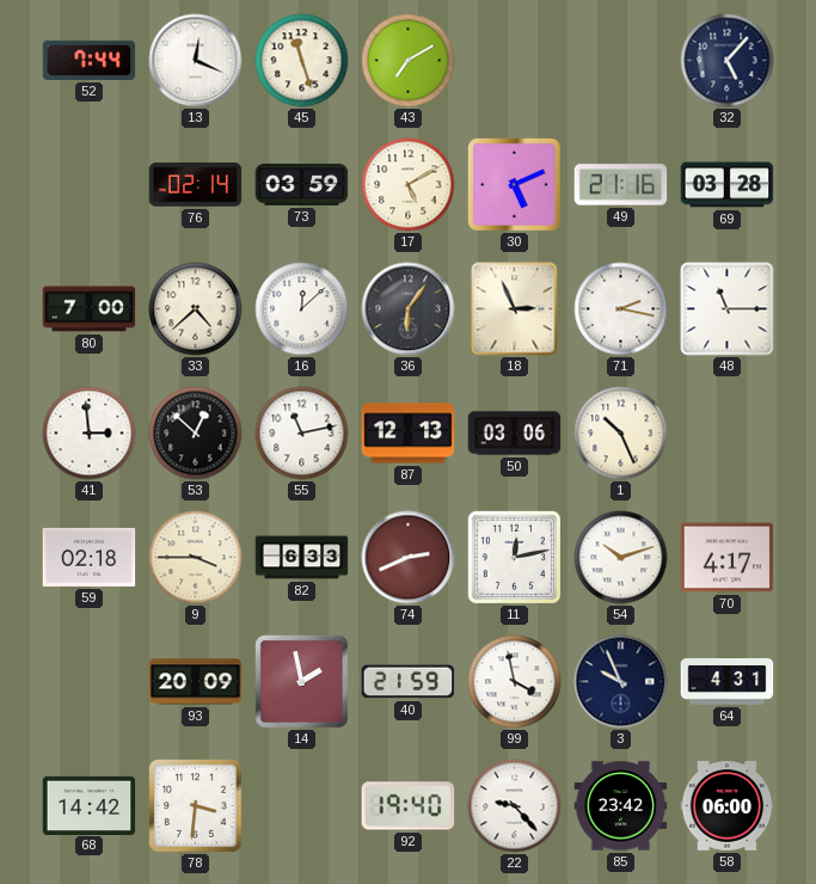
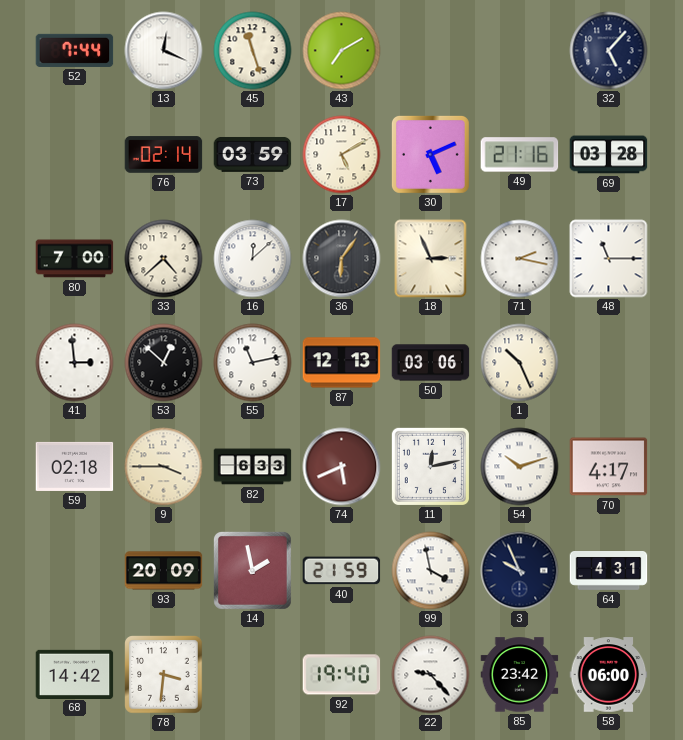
74: 2:41 -> 5:41
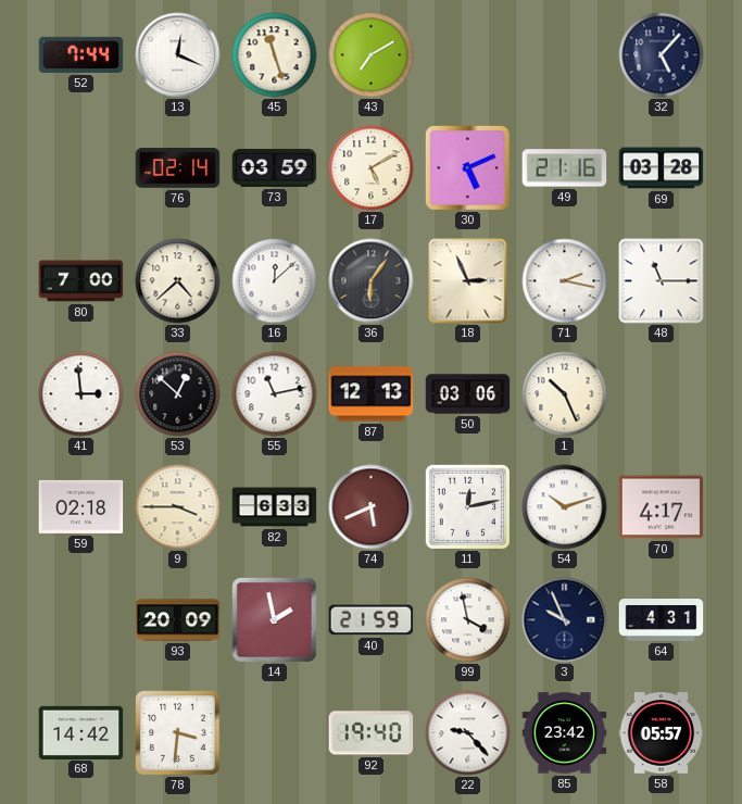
58: 06:00 -> 05:57
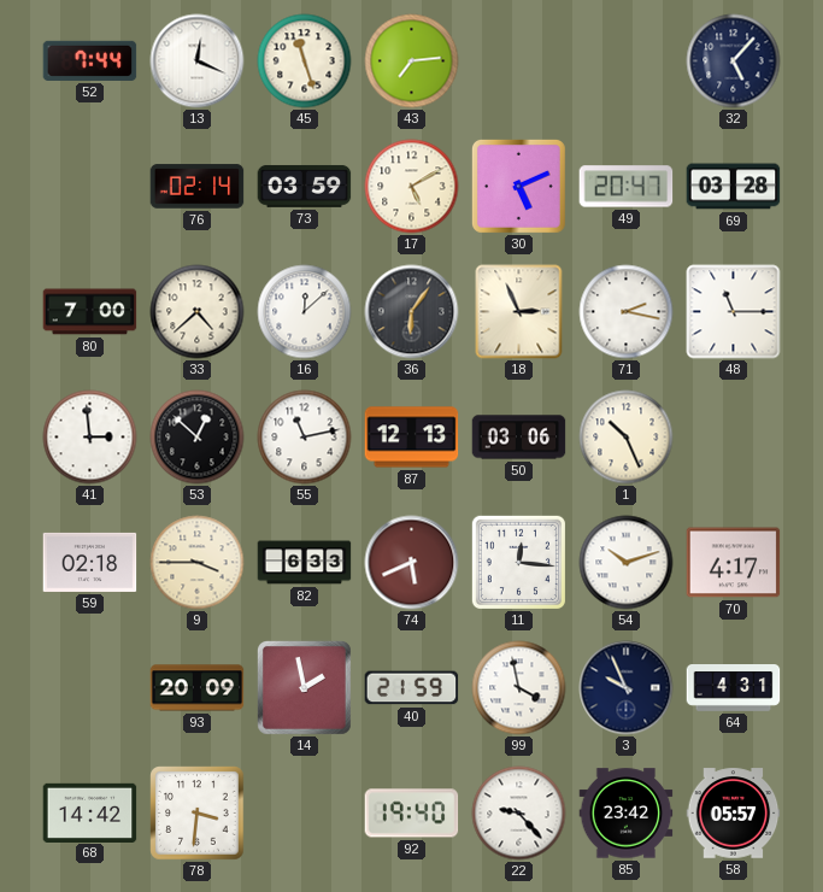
43: 7:10 -> 7:14
49: 21:16 -> 20:47
11: 12:13 -> 12:16
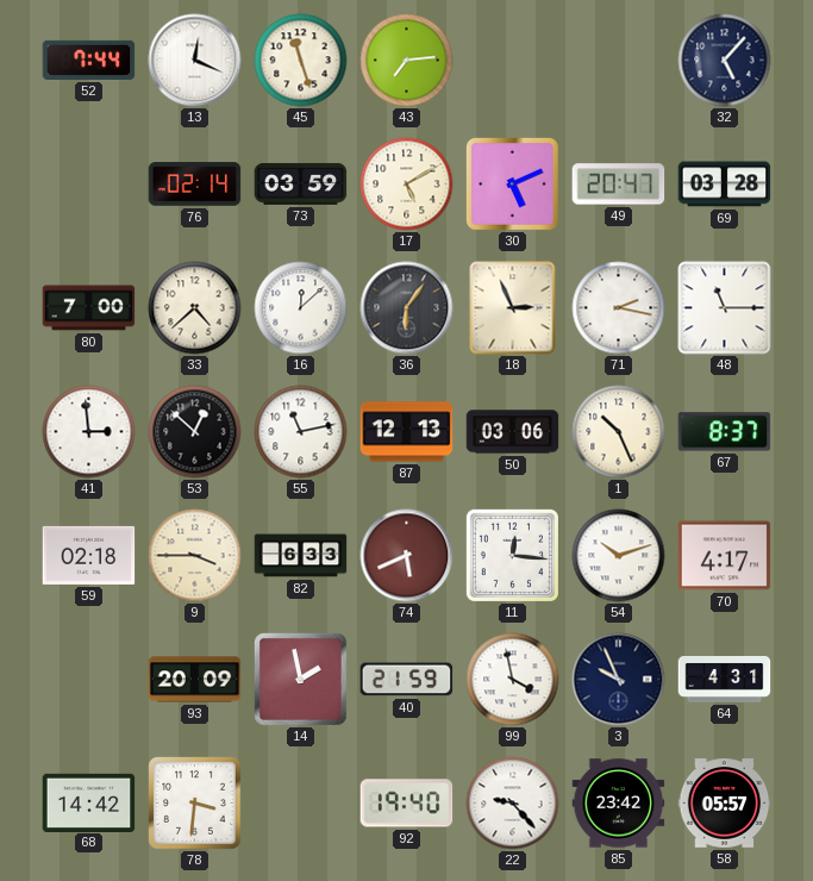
67: none -> 8:37
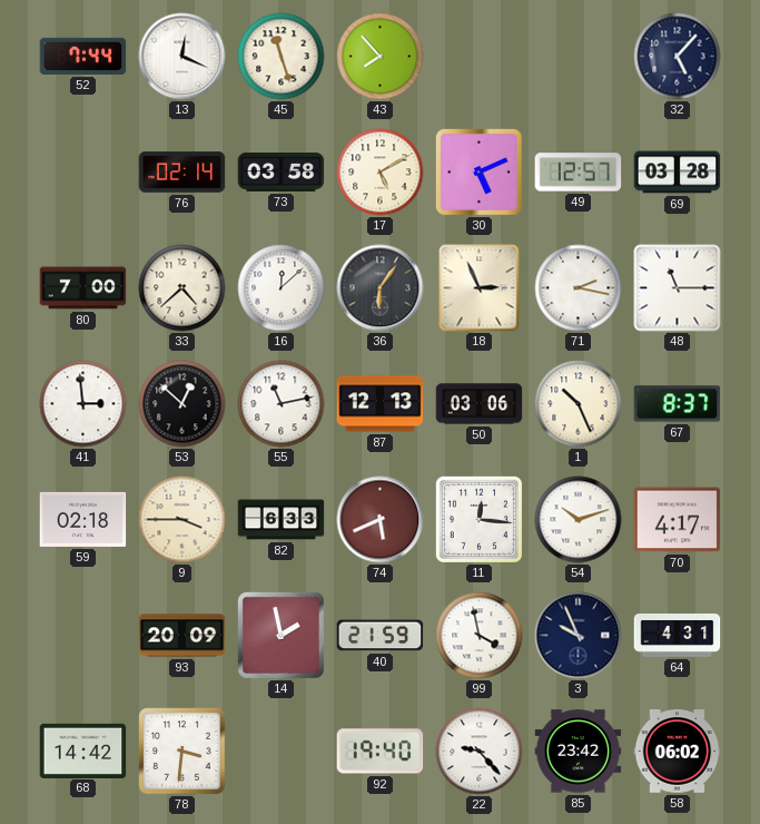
43: 7:14 -> 7:53
73: 03:59 -> 03:58
49: 20:47 -> 12:57
58: 05:57 -> 06:02
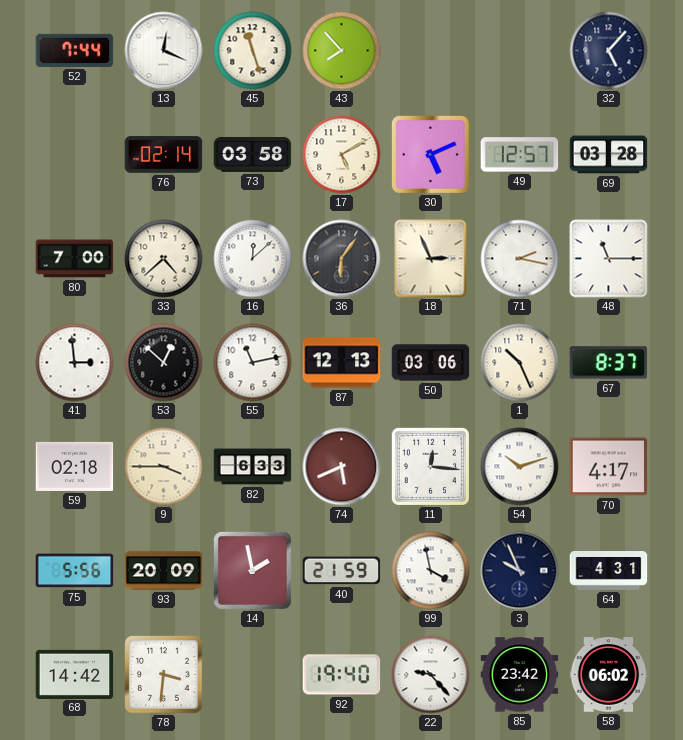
75: none -> 5:56
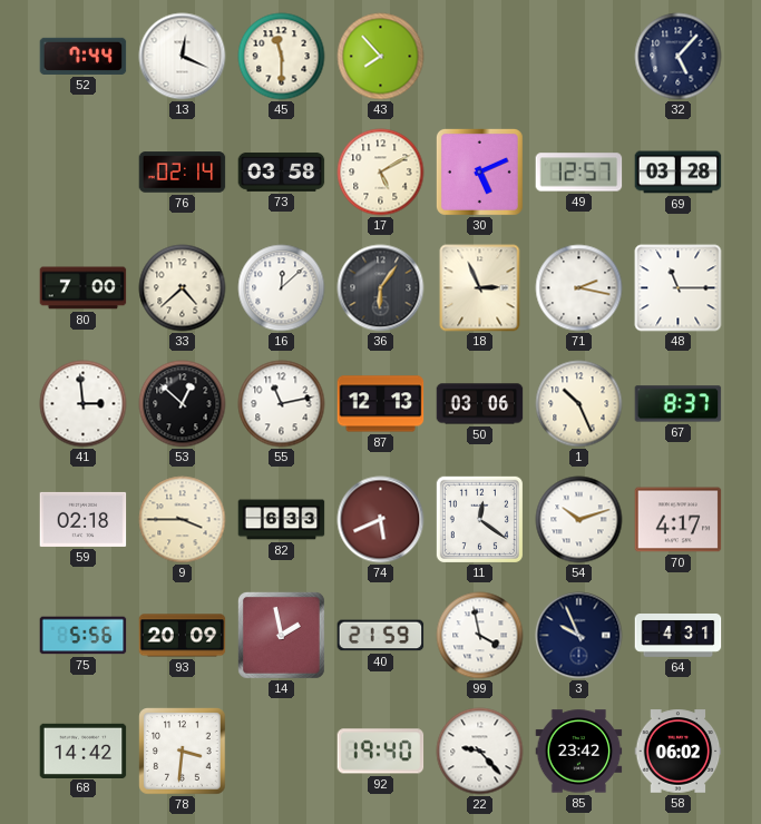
45: 11:27 -> 11:30
11: 12:16 -> 12:21
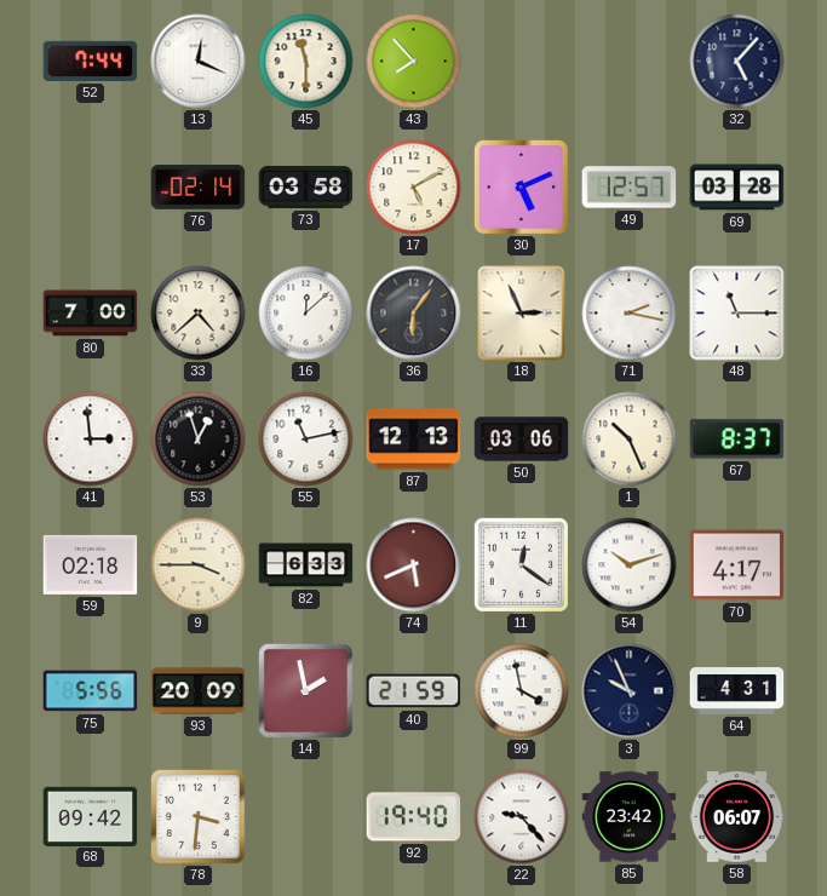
53: 12:52 -> 12:57
68: 14:42 -> 09:42
58: 06:02 -> 06:07
